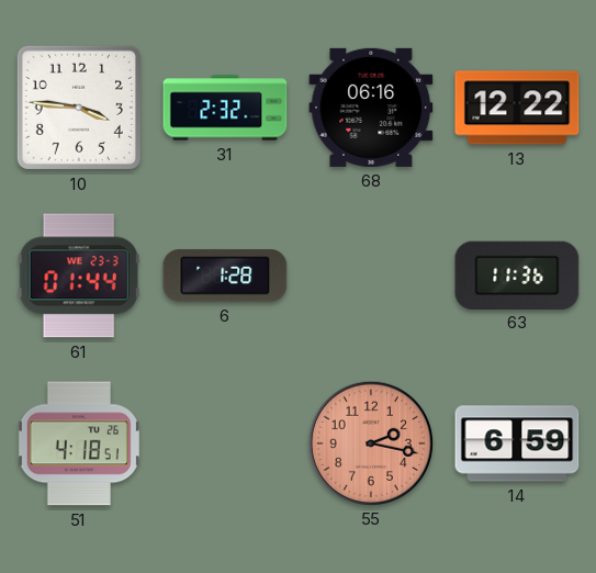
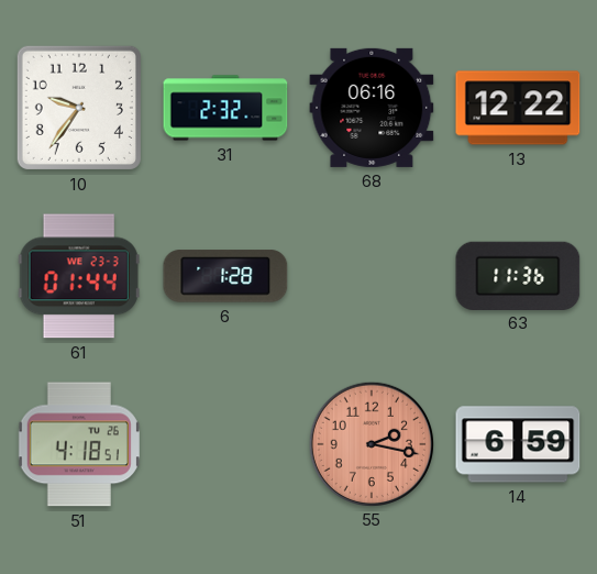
10: 3:46 -> 9:36
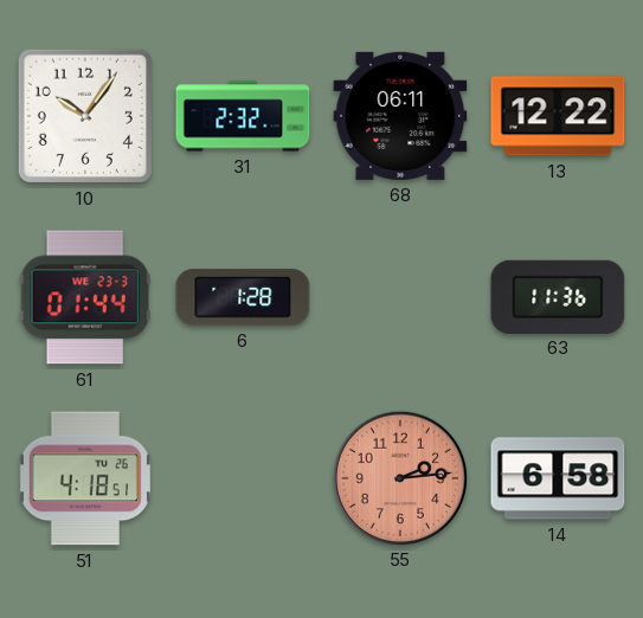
10: 9:36 -> 10:06
68: 06:16 -> 06:11
55: 2:17 -> 2:14
14: 6:59 -> 6:58
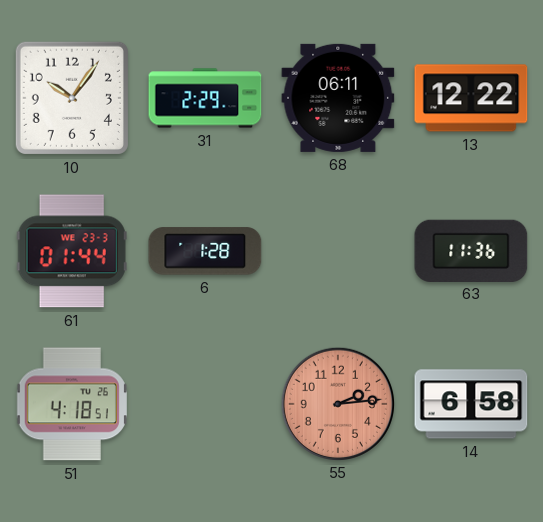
31: 2:32 -> 2:29
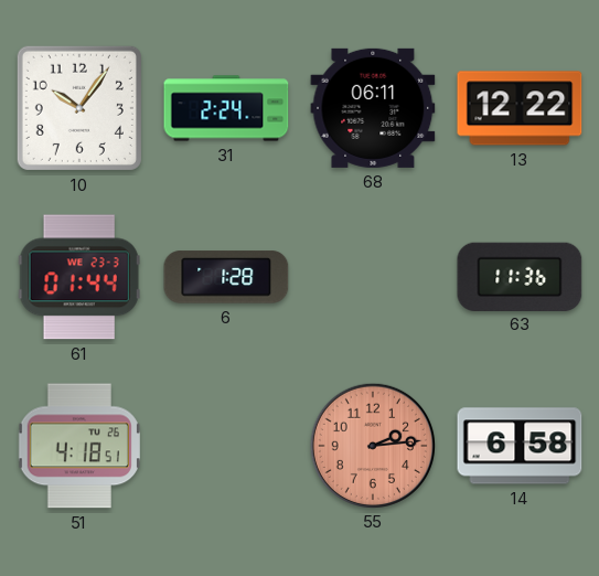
31: 2:29 -> 2:24
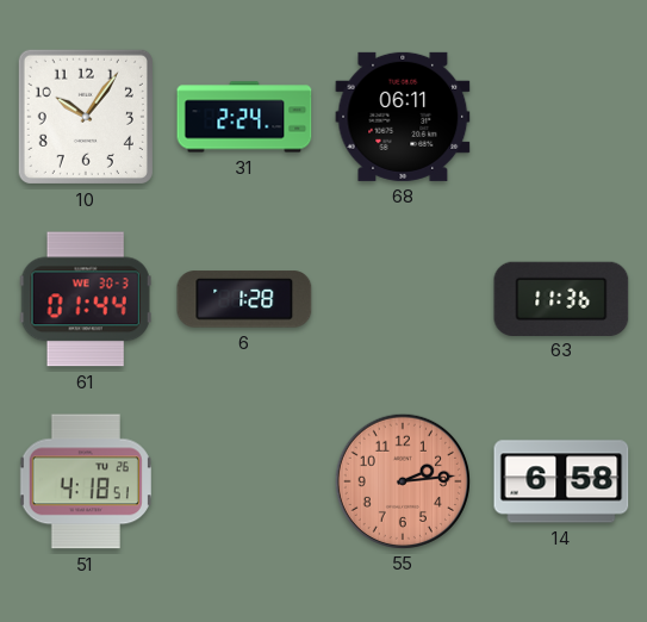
13: 12:22 -> none
61 date: WE 23-3 -> WE 30-3
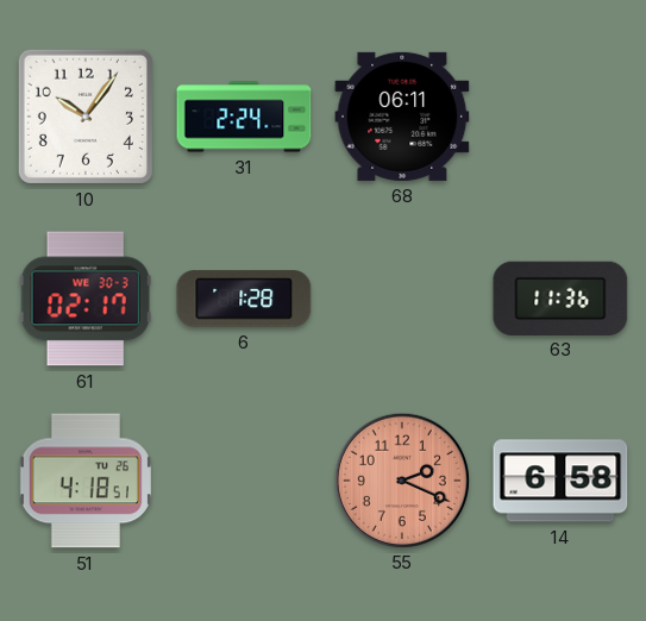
61: 01:44 -> 02:17
55: 2:14 -> 2:19
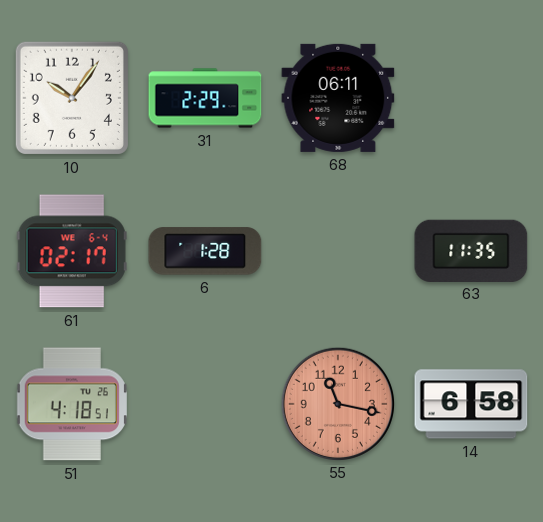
31: 2:24 -> 2:29
61 date: WE 30-3 -> WE 6-4
63: 11:36 -> 11:35
55: 2:19 -> 11:17
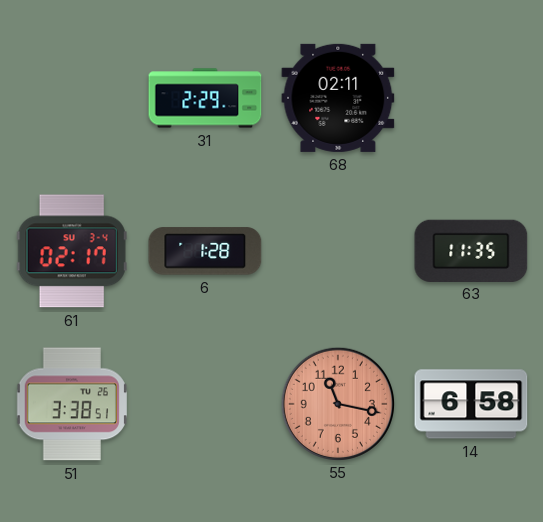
10: 10:06 -> none
68: 06:11 -> 02:11
61 date: WE 6-4 -> SU 3-4
51: 4:18 -> 3:38
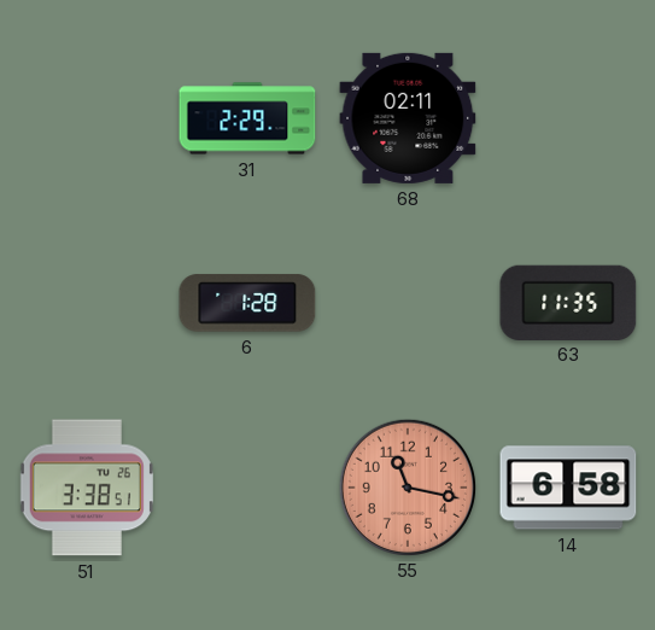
61: 02:17 -> none
